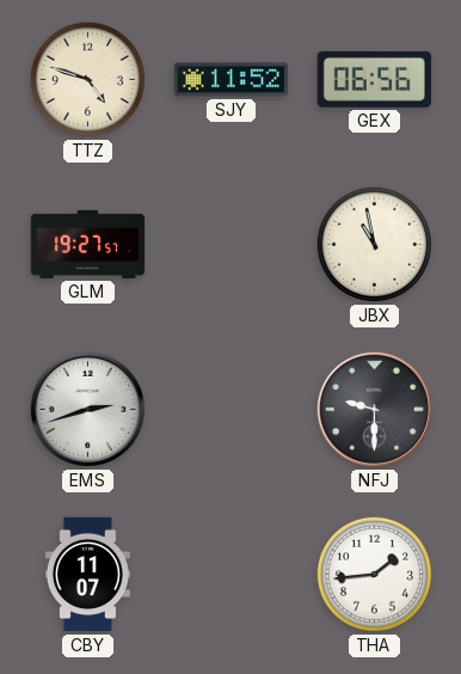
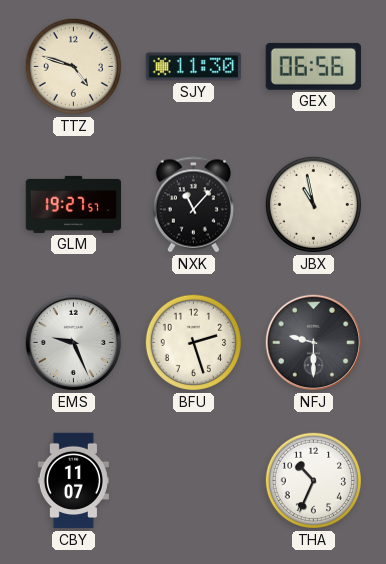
SJY: 11:52 -> 11:30
NXK: none -> 11:07
EMS: 2:42 -> 9:26
BFU: none -> 2:27
THA: 1:44 -> 10:34
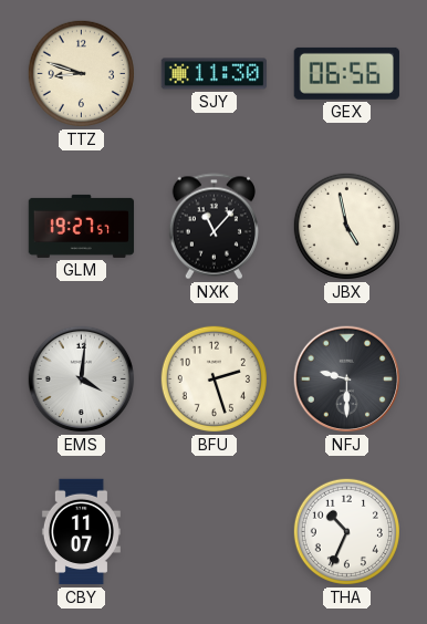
TTZ: 4:48 -> 8:48
JBX: 10:58 -> 4:58
EMS: 9:26 -> 4:01
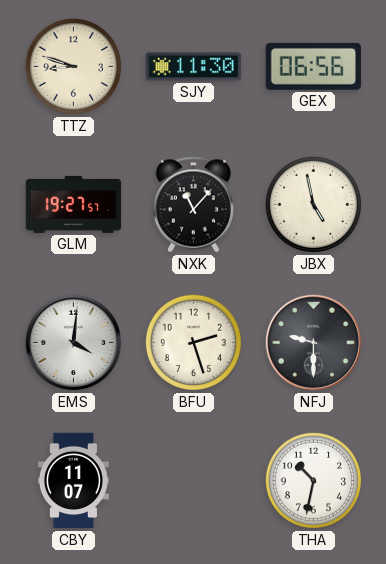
THA: 10:34 -> 10:32
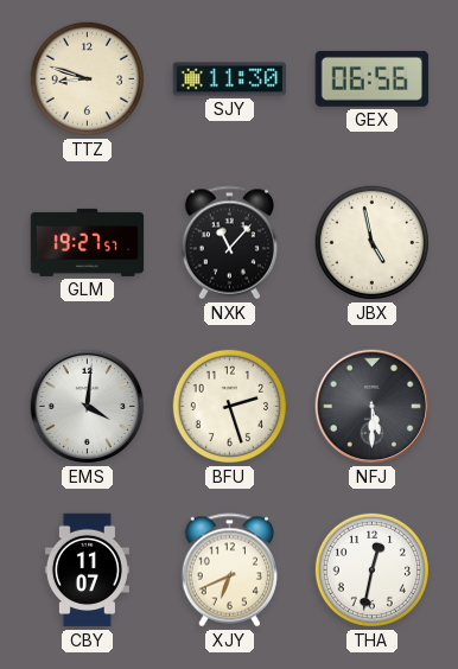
NFJ: 9:30 -> 5:30
XJY: none -> 6:41
THA: 10:32 -> 12:32
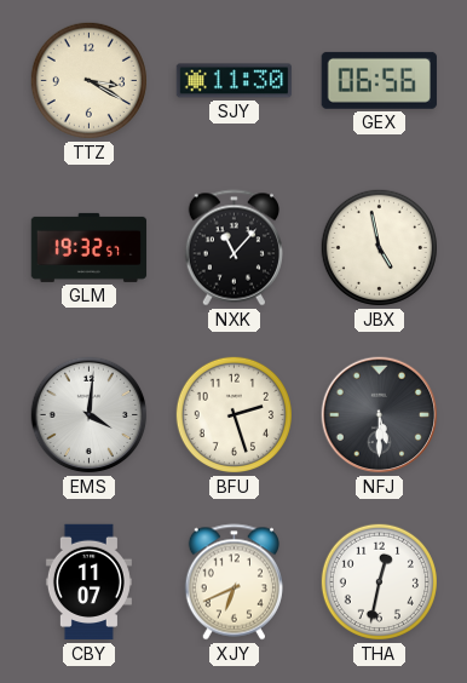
TTZ: 8:48 -> 3:20
GLM: 19:27 -> 19:32
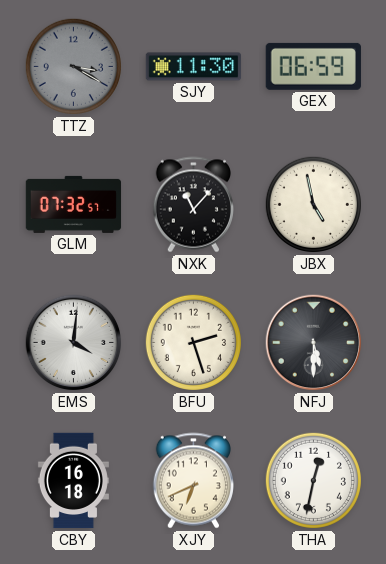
TTZ dial: cream -> grey
GEX: 06:56 -> 06:59
GLM: 19:32 -> 07:32
CBY: 11:07 -> 16:18
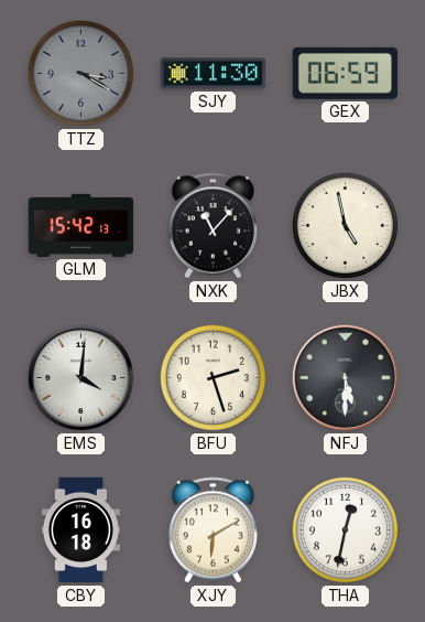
GLM: 07:32 -> 15:42
XJY: 6:41 -> 6:10
